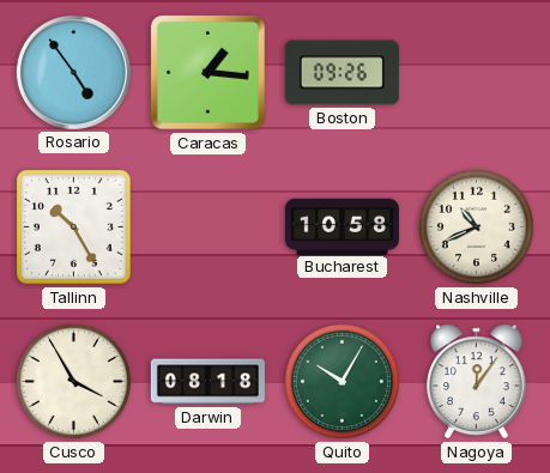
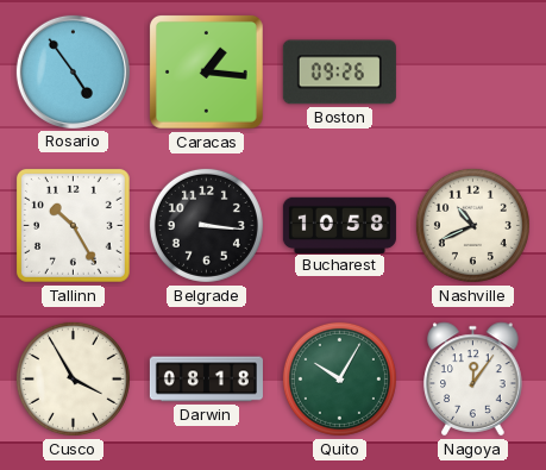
Belgrade: none -> 3:16
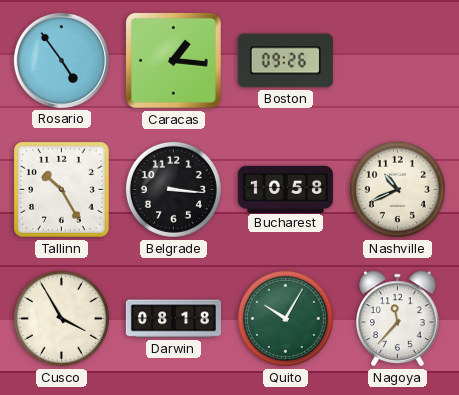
Nagoya: 12:06 -> 11:37
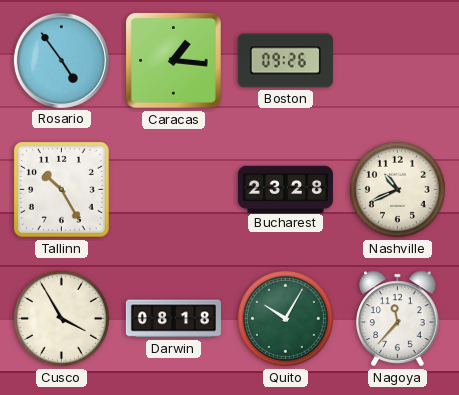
Belgrade: 3:16 -> none
Bucharest: 10:58 -> 23:28
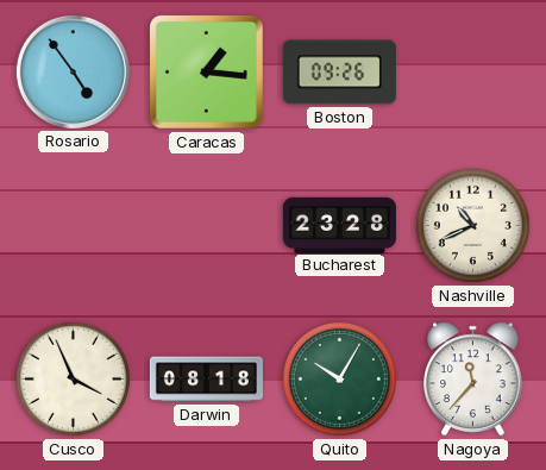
Tallinn: 10:25 -> none
Cusco: 3:55 -> 3:56
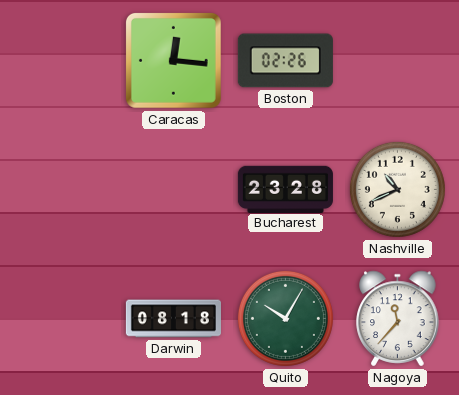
Rosario: 4:54 -> none
Caracas: 1:16 -> 12:16
Boston: 09:26 -> 02:26
Cusco: 3:56 -> none
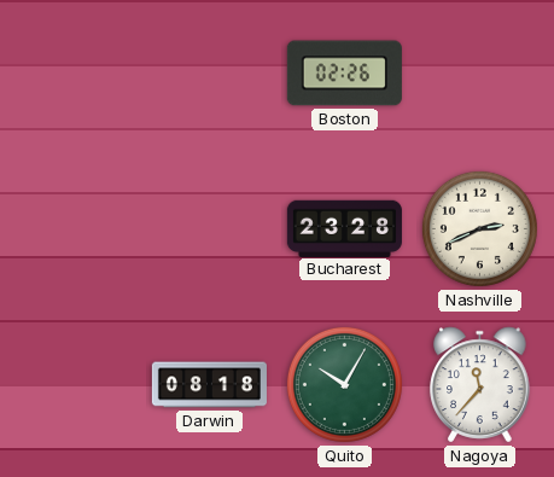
Caracas: 12:16 -> none
Nashville: 10:41 -> 2:41
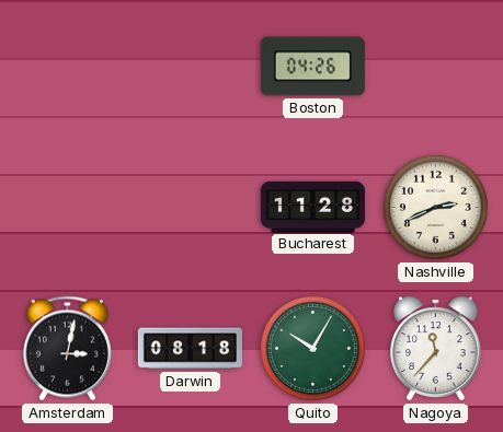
Boston: 02:26 -> 04:26
Bucharest: 23:28 -> 11:28
Amsterdam: none -> 3:02
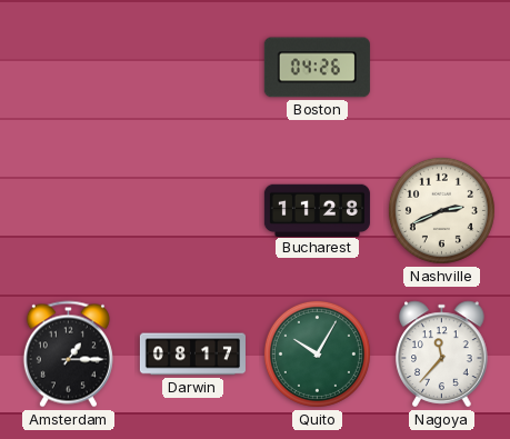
Amsterdam: 3:02 -> 1:15
Darwin: 08:18 -> 08:17
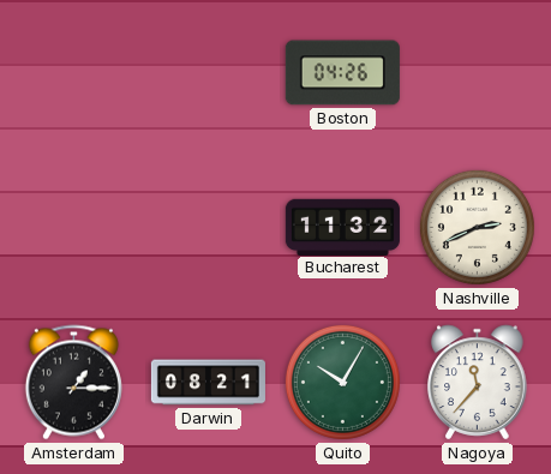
Bucharest: 11:28 -> 11:32
Darwin: 08:17 -> 08:21
